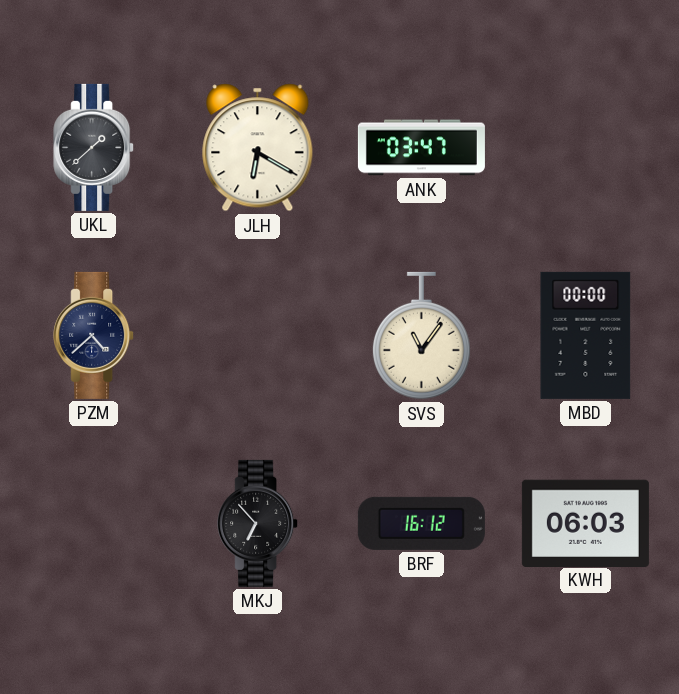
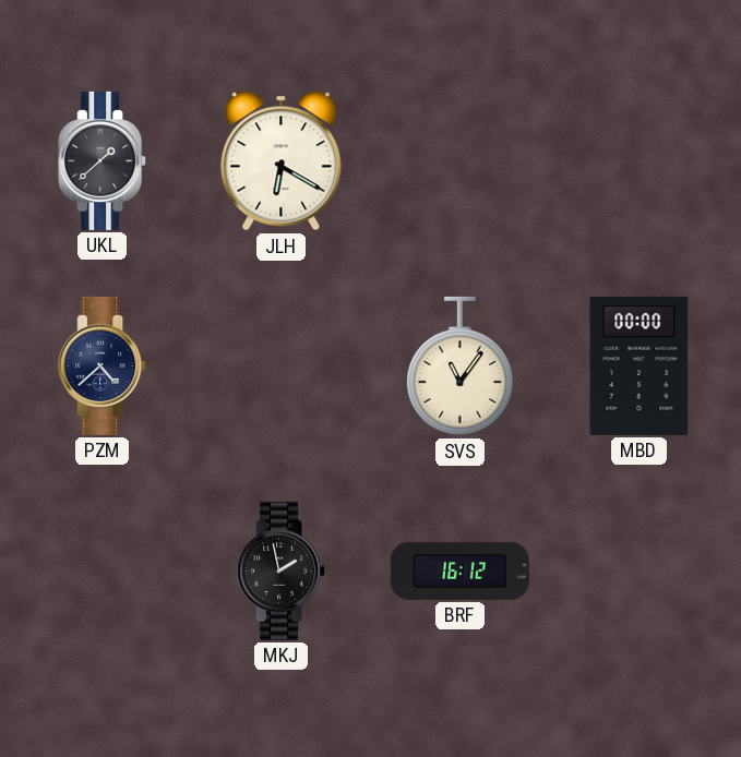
ANK: 03:47 -> none
MKJ: 6:53 -> 1:58
KWH: 06:03 -> none
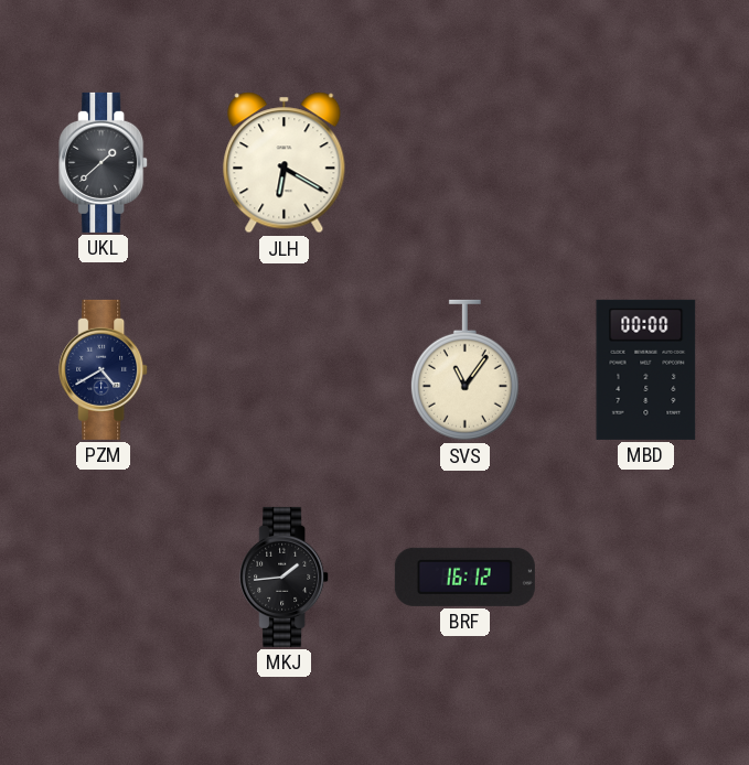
PZM: 4:38 -> 4:40
MKJ: 1:58 -> 1:44
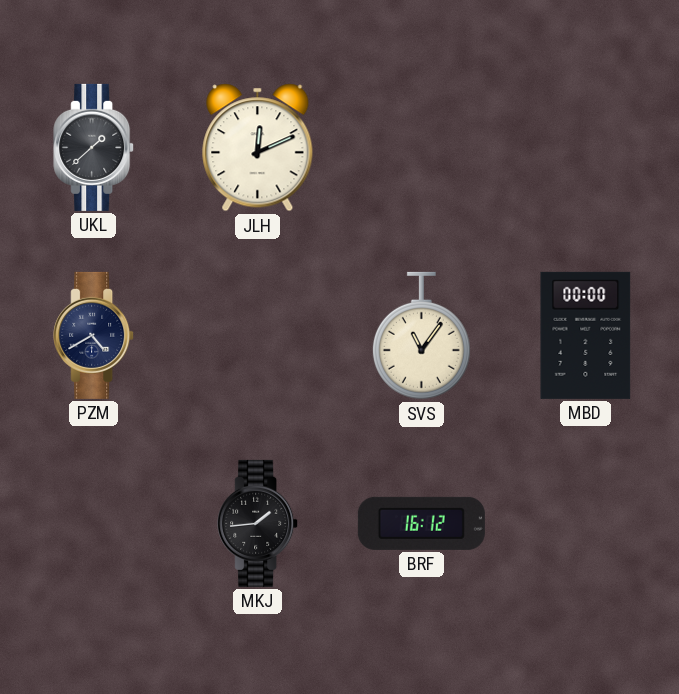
JLH: 6:20 -> 12:11
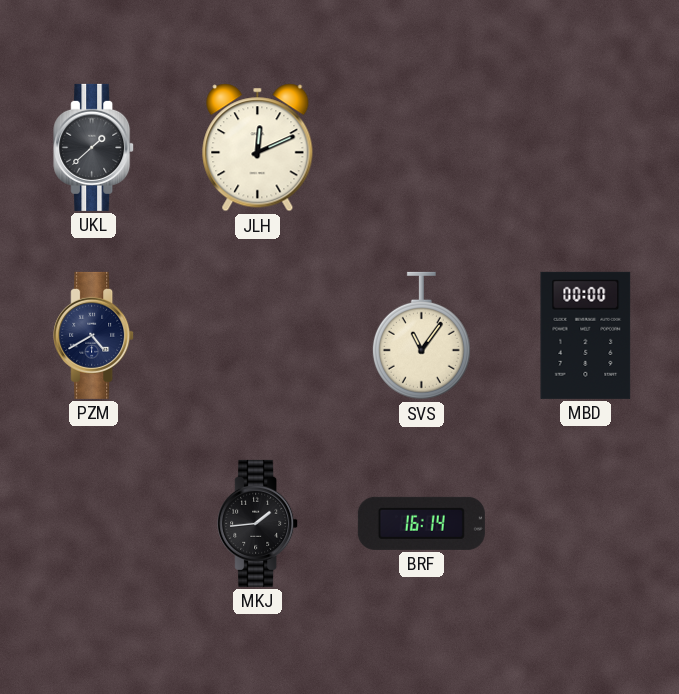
BRF: 16:12 -> 16:14
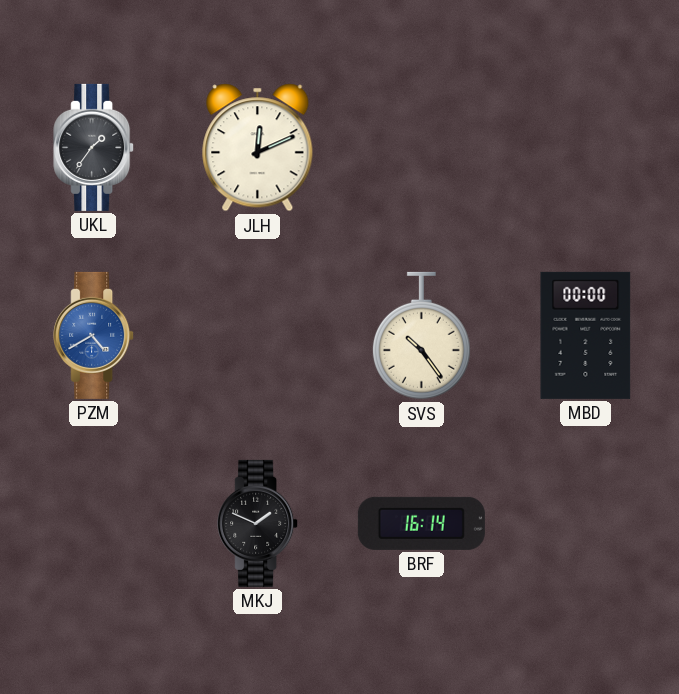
UKL: 1:38 -> 1:36
PZM dial: navy -> blue
SVS: 11:06 -> 10:24
MKJ: 1:44 -> 1:49
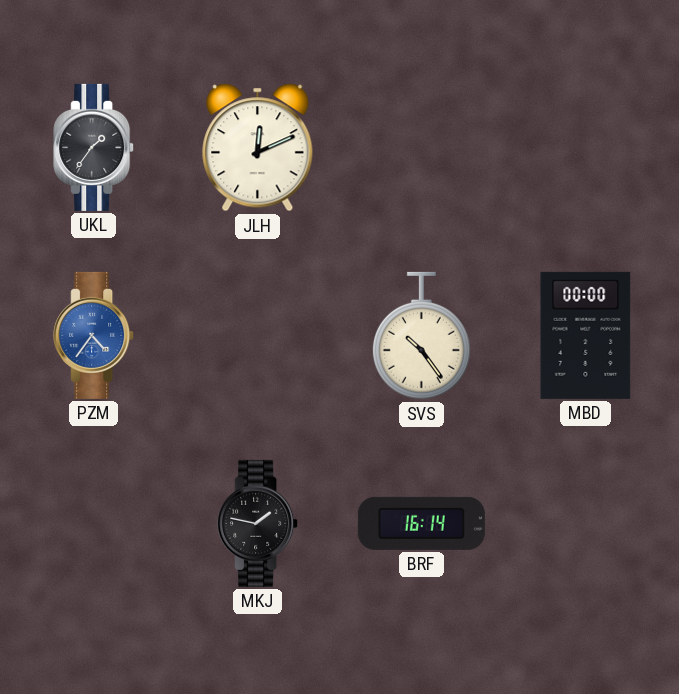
PZM: 4:40 -> 4:36
MKJ: 1:49 -> 1:47
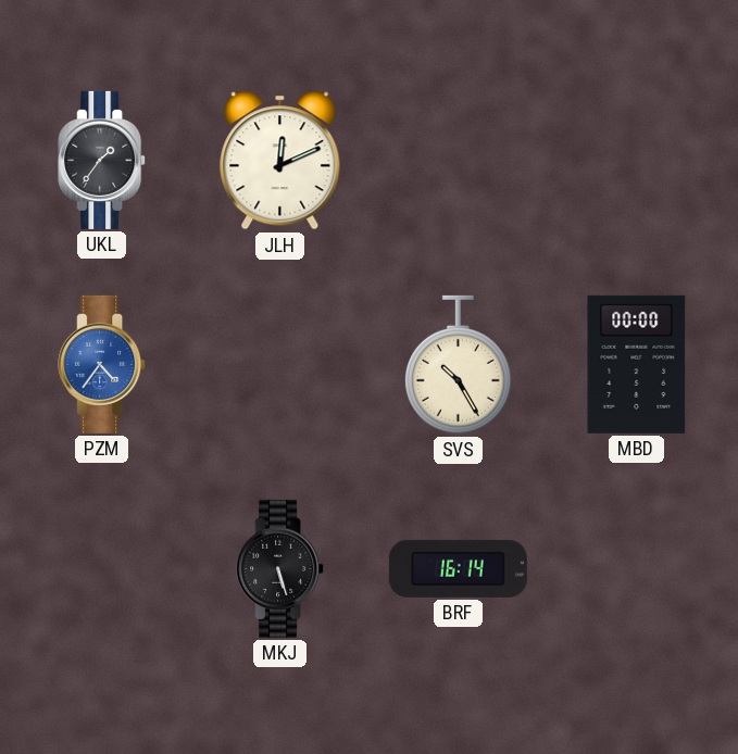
SVS: 10:24 -> 10:25
MKJ: 1:47 -> 5:27
